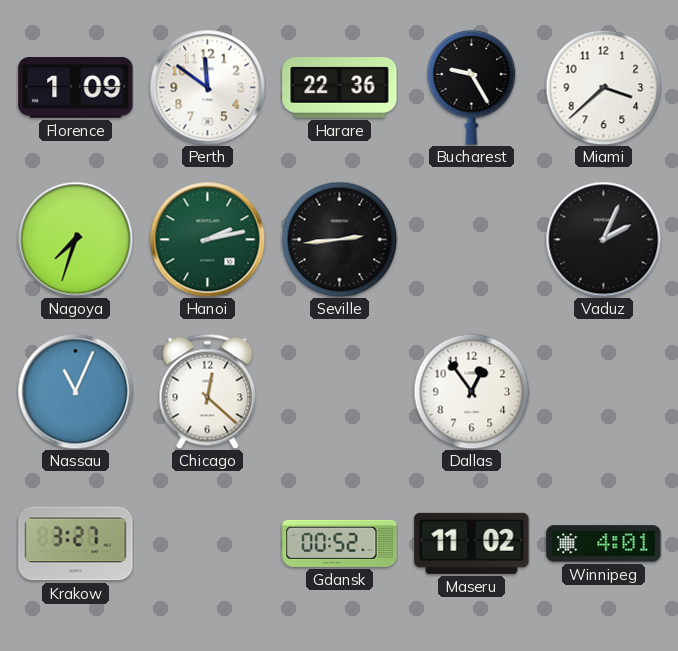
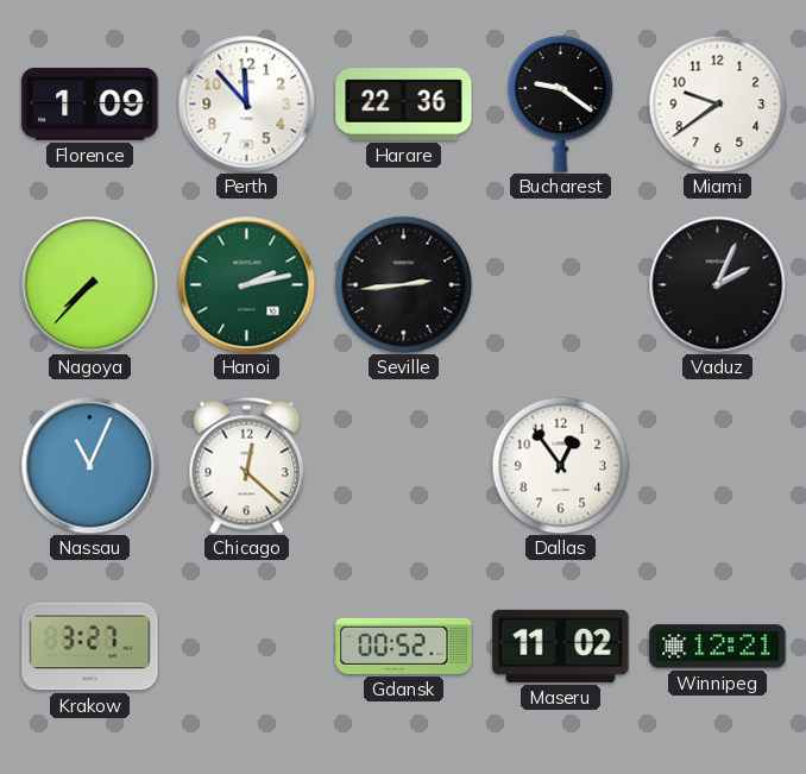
Perth: 11:51 -> 11:53
Bucharest: 9:25 -> 9:21
Miami: 3:38 -> 9:39
Nagoya: 7:33 -> 7:37
Winnipeg: 4:01 -> 12:21
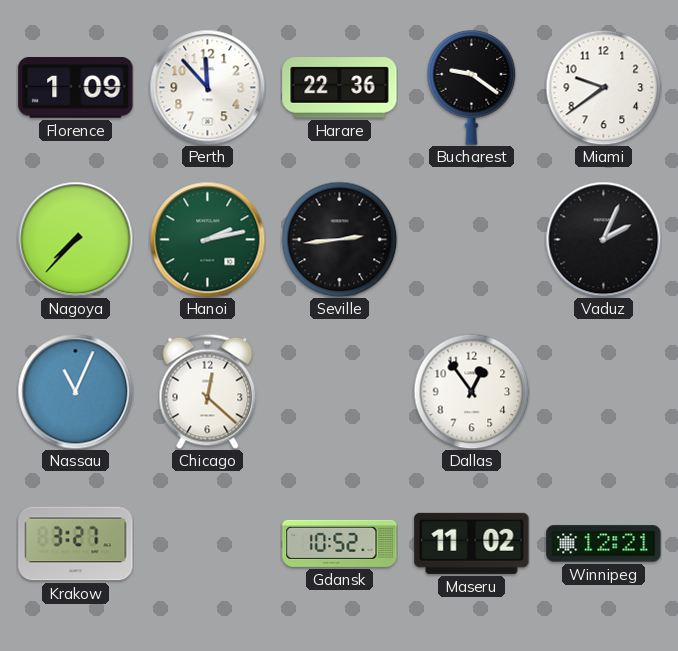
Gdansk: 00:52 -> 10:52
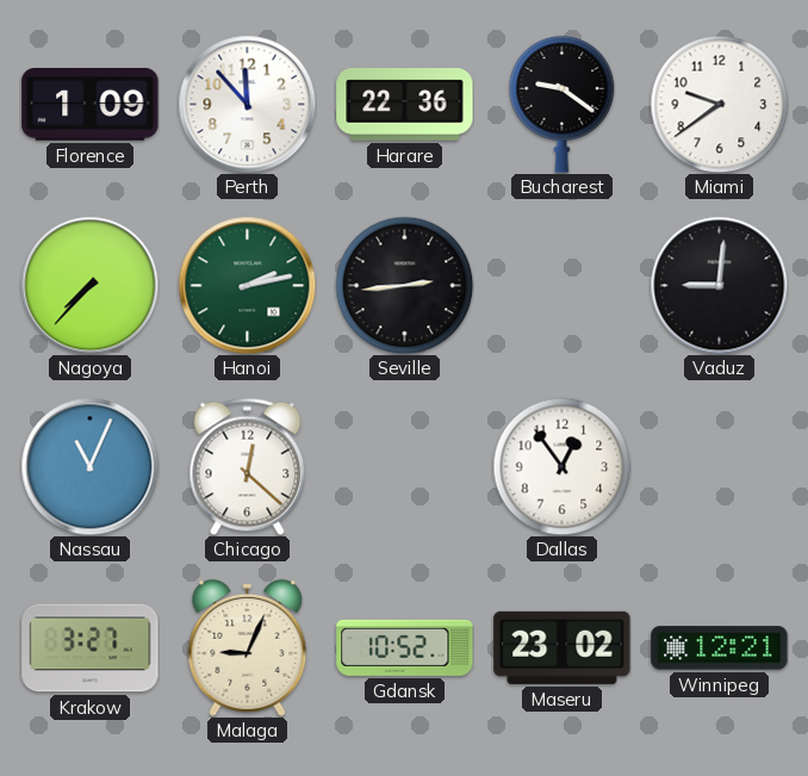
Vaduz: 2:04 -> 9:01
Malaga: none -> 9:04
Maseru: 11:02 -> 23:02
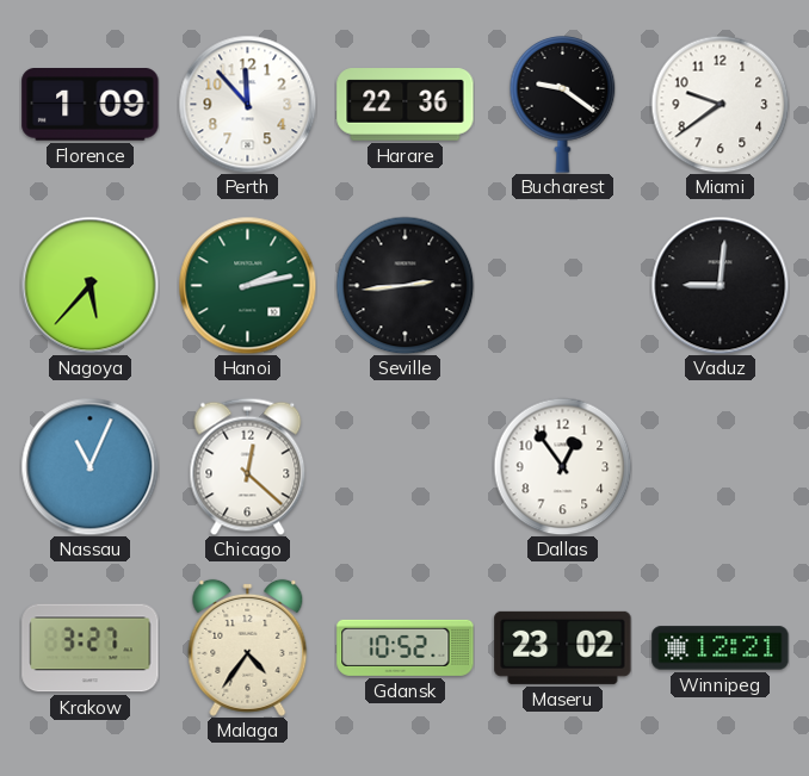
Nagoya: 7:37 -> 5:37
Malaga: 9:04 -> 4:36
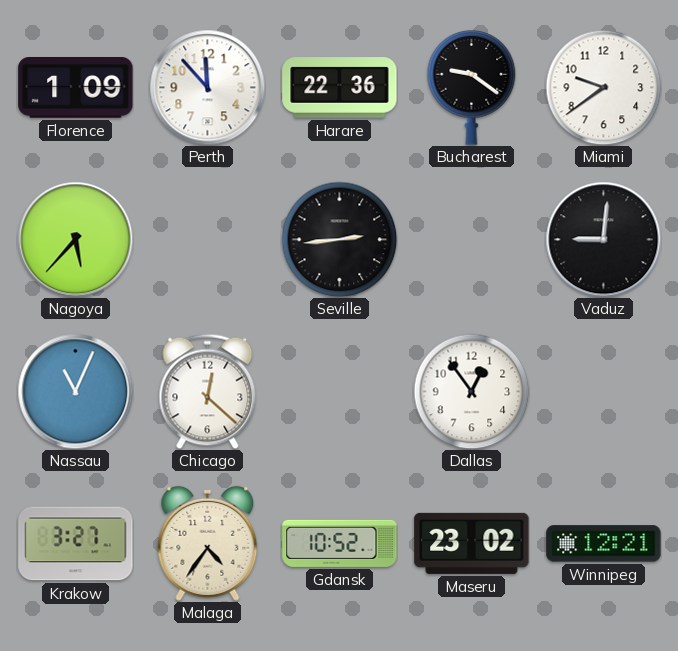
Hanoi: 2:13 -> none
